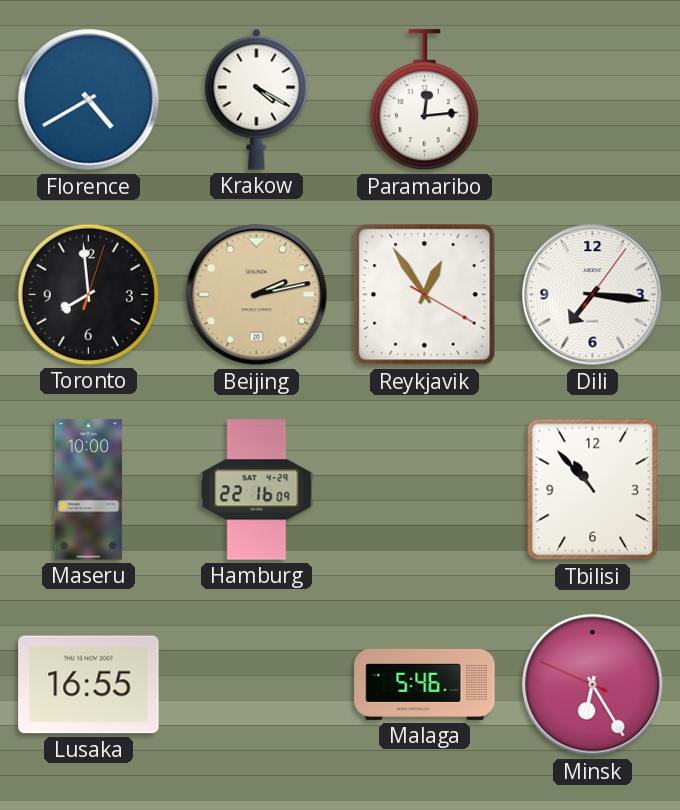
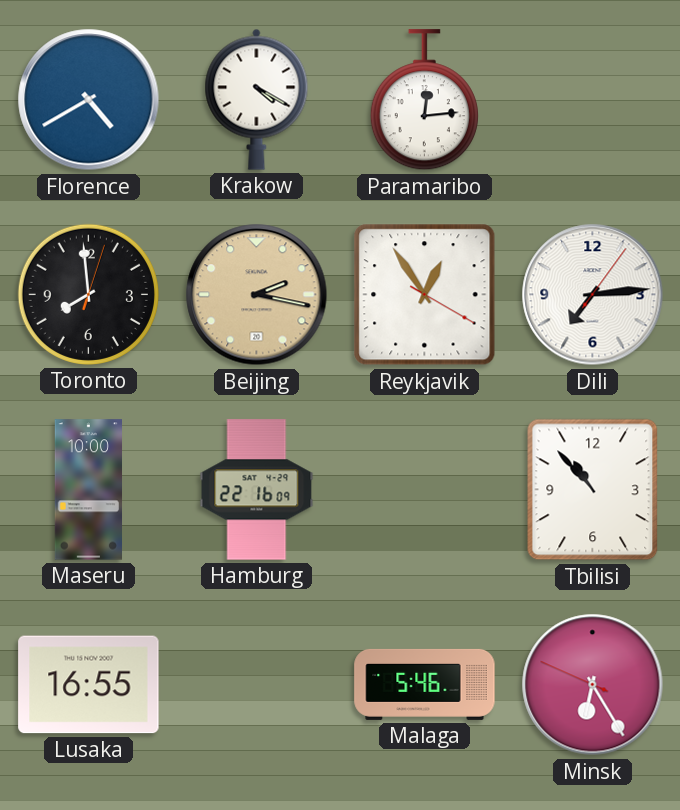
Beijing: 2:13 -> 2:17
Dili: 7:16 -> 7:14
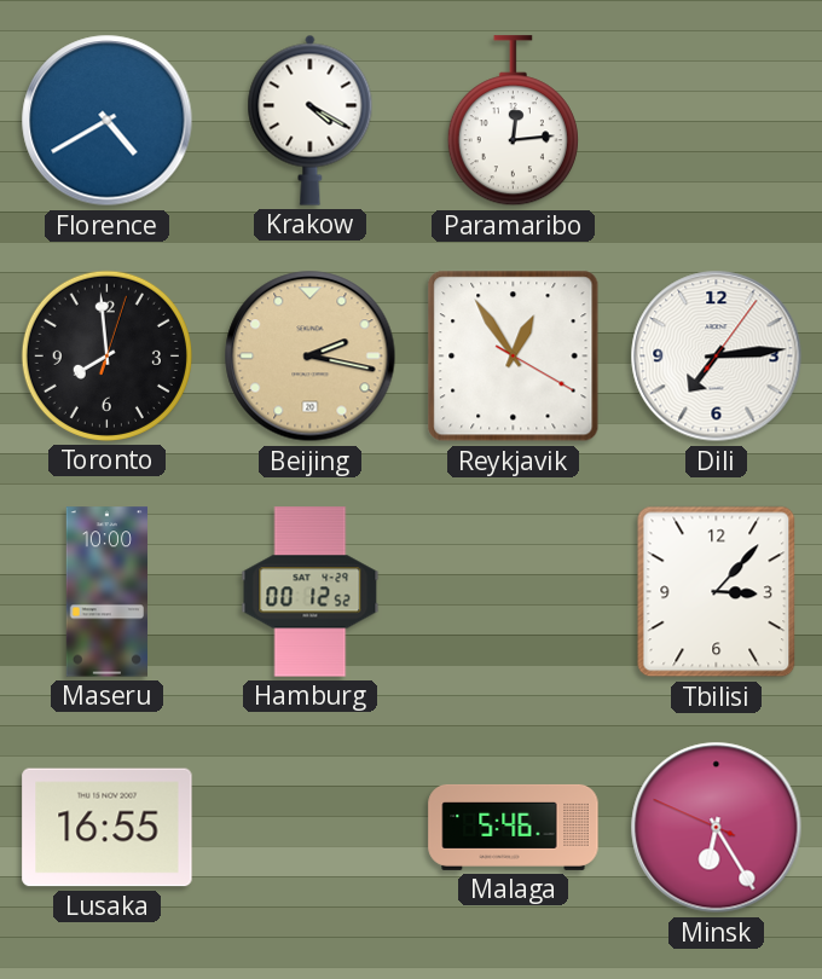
Hamburg: 22:16 -> 00:12
Tbilisi: 10:53 -> 3:07
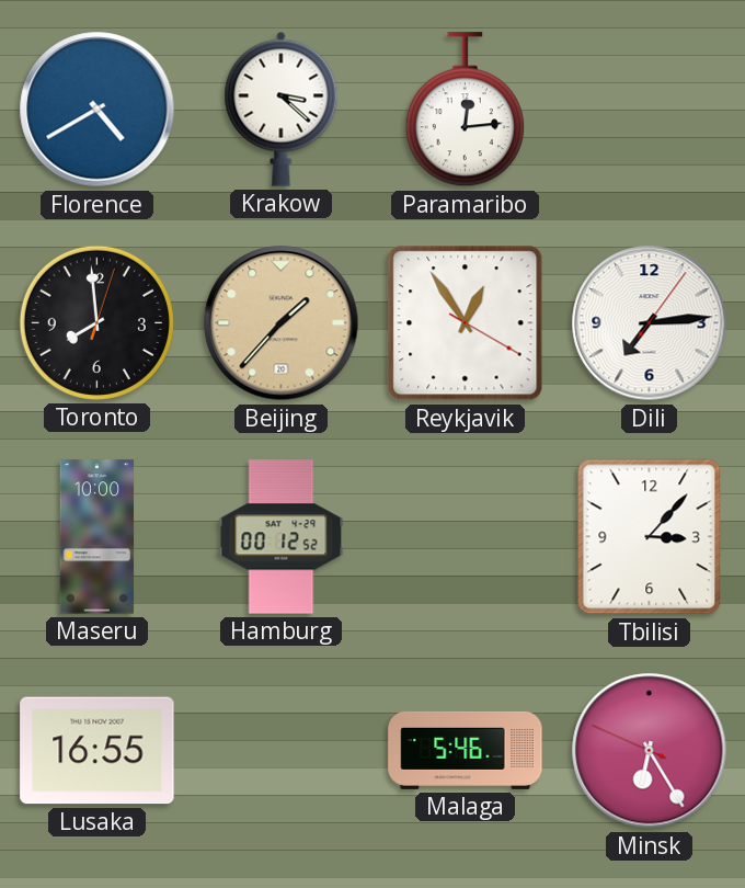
Krakow: 4:20 -> 3:22
Beijing: 2:17 -> 1:37
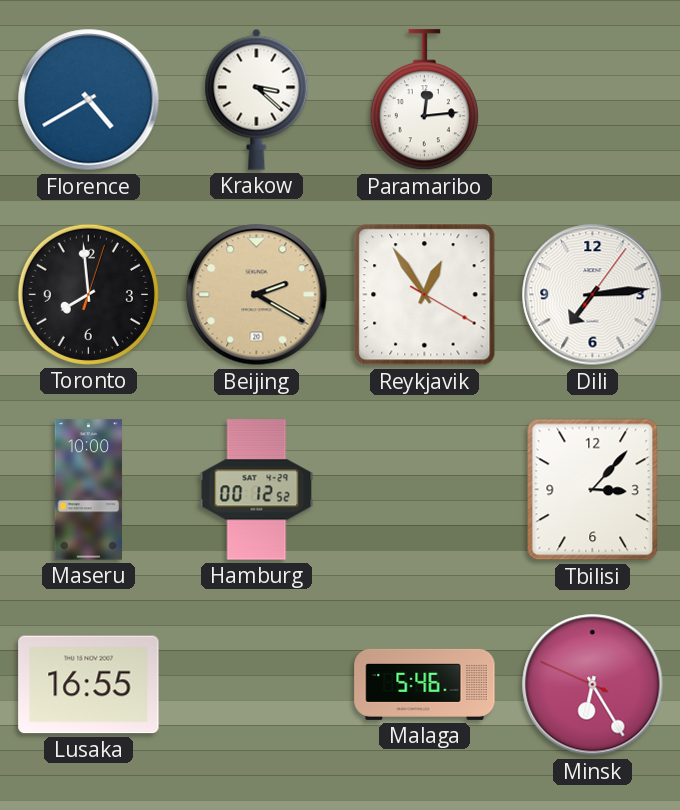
Beijing: 1:37 -> 2:20
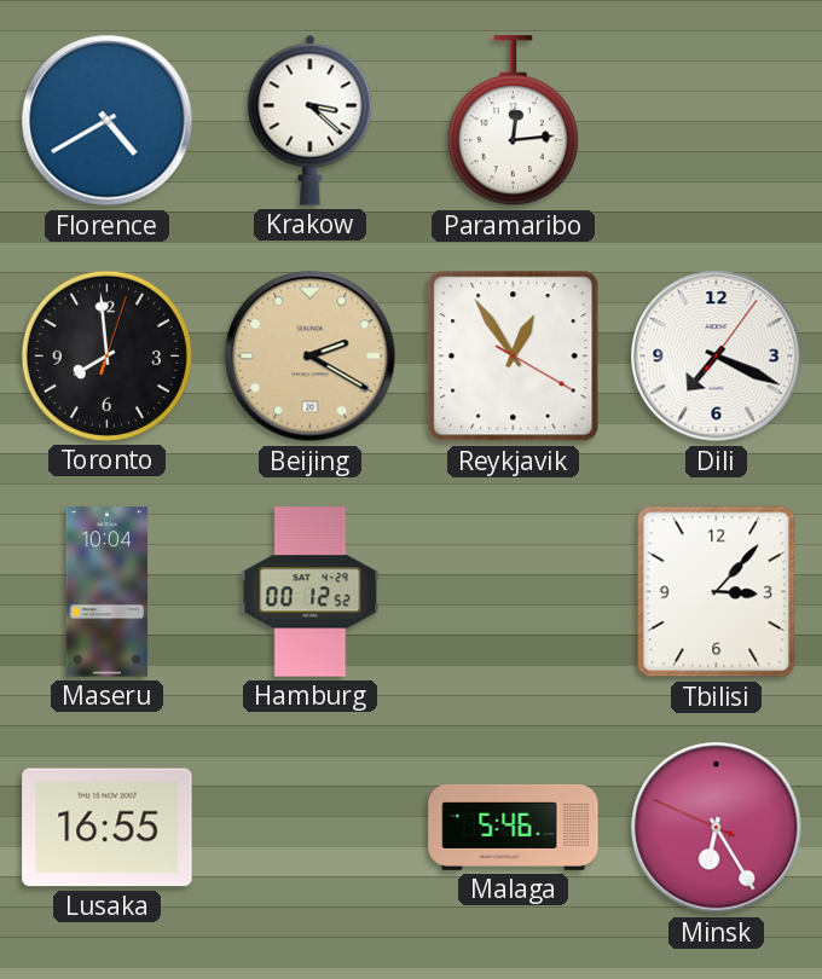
Dili: 7:14 -> 7:19
Maseru: 10:00 -> 10:04
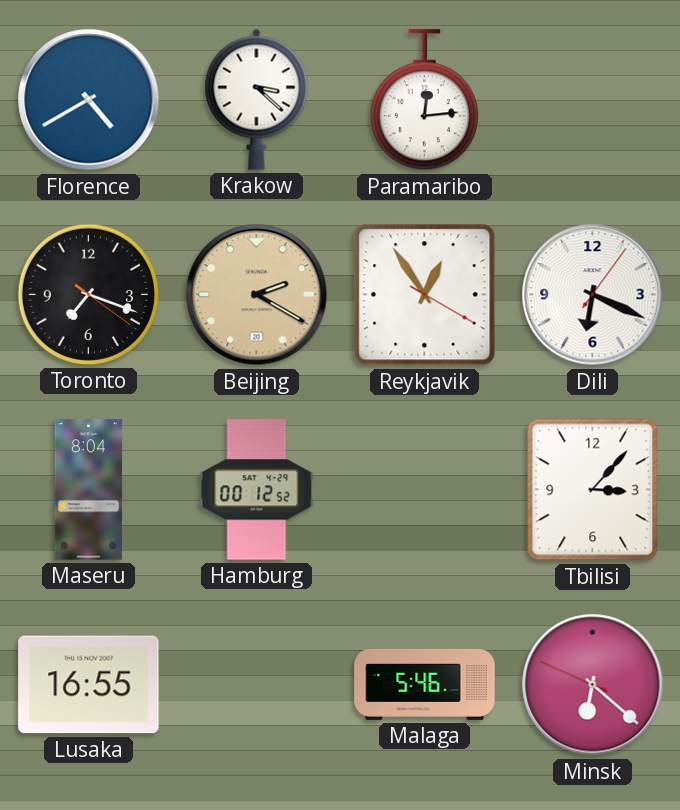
Toronto: 7:59 -> 7:18
Dili: 7:19 -> 6:19
Maseru: 10:04 -> 8:04
Minsk: 6:24 -> 6:21
